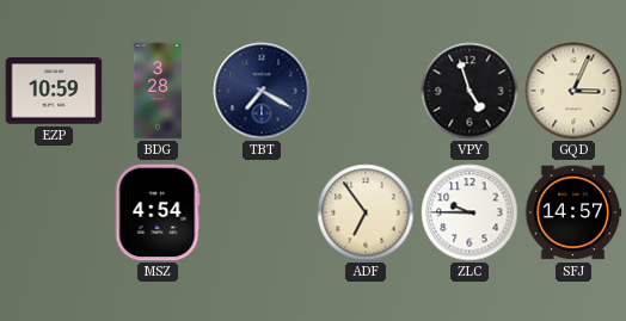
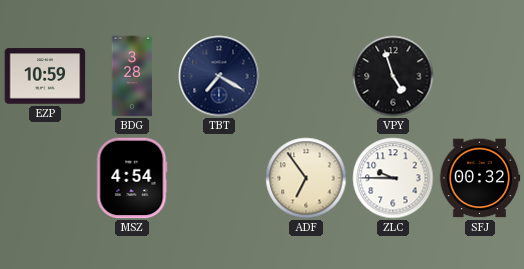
GQD: 3:04 -> none
SFJ: 14:57 -> 00:32
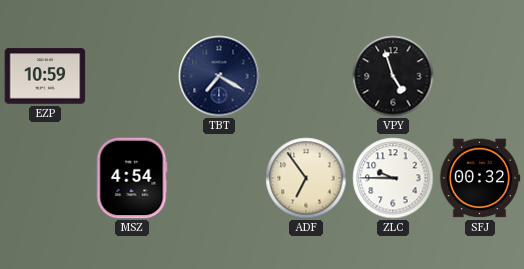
BDG: 3:28 -> none
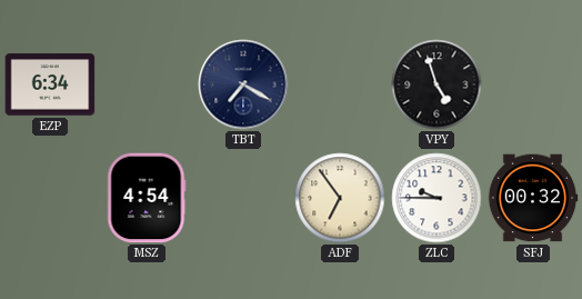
EZP: 10:59 -> 6:34
